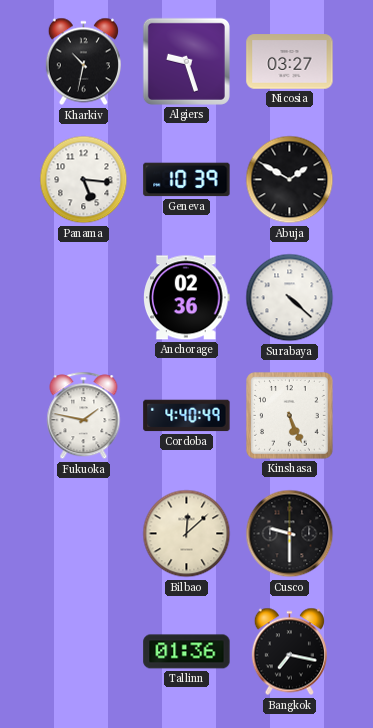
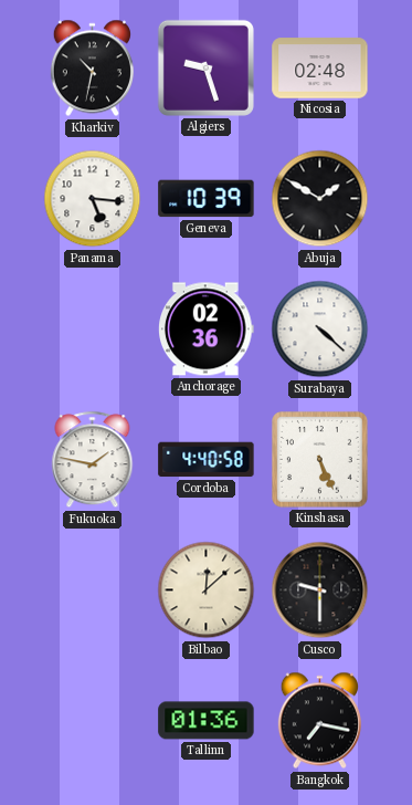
Nicosia: 03:27 -> 02:48
Cordoba: 4:40:49 -> 4:40:58
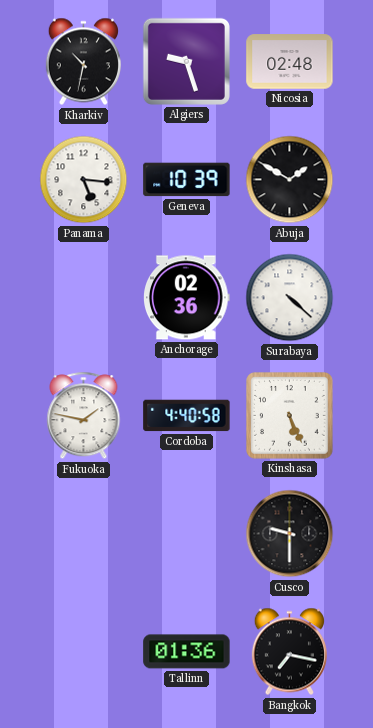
Bilbao: 12:08 -> none
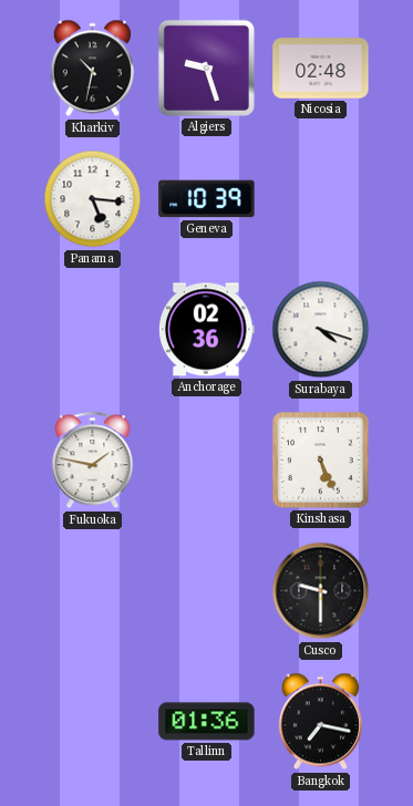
Abuja: 1:50 -> none
Surabaya: 4:22 -> 4:18
Cordoba: 4:40 -> none
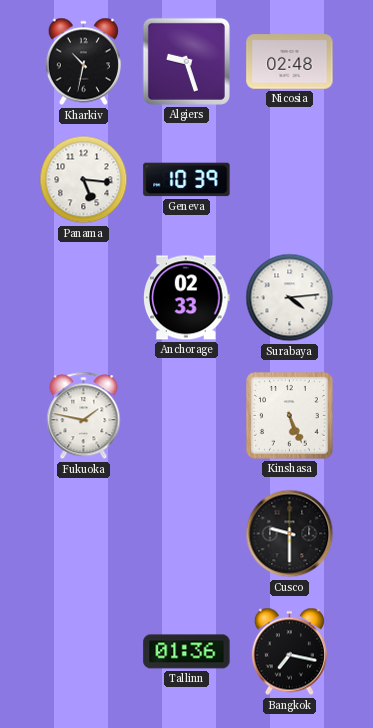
Anchorage: 02:36 -> 02:33
Surabaya: 4:18 -> 4:14
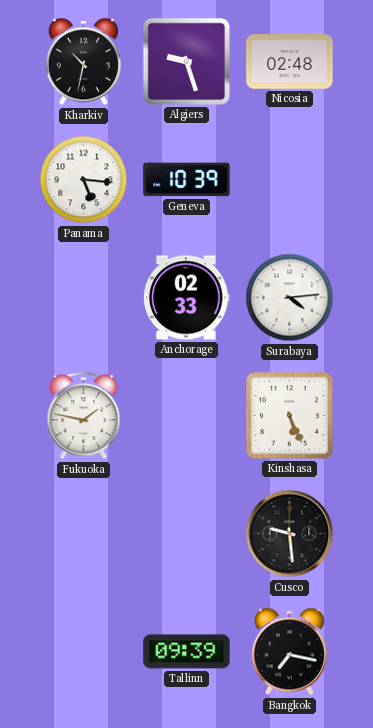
Cusco: 9:30 -> 9:29
Tallinn: 01:36 -> 09:39
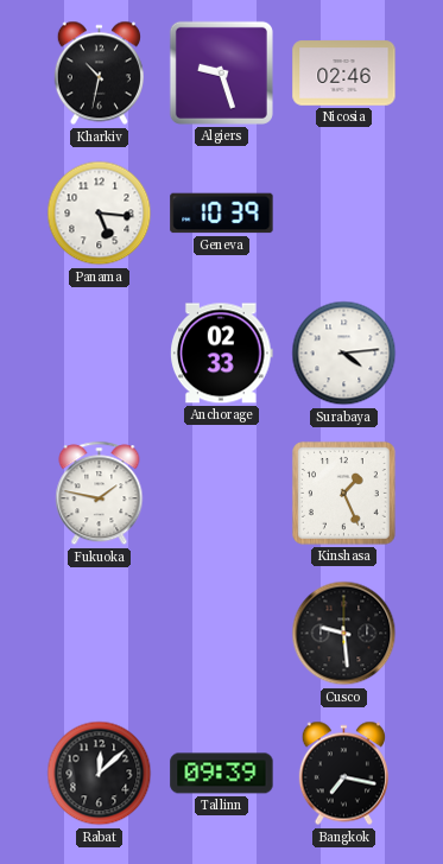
Nicosia: 02:48 -> 02:46
Kinshasa: 5:26 -> 1:26
Rabat: none -> 12:08
